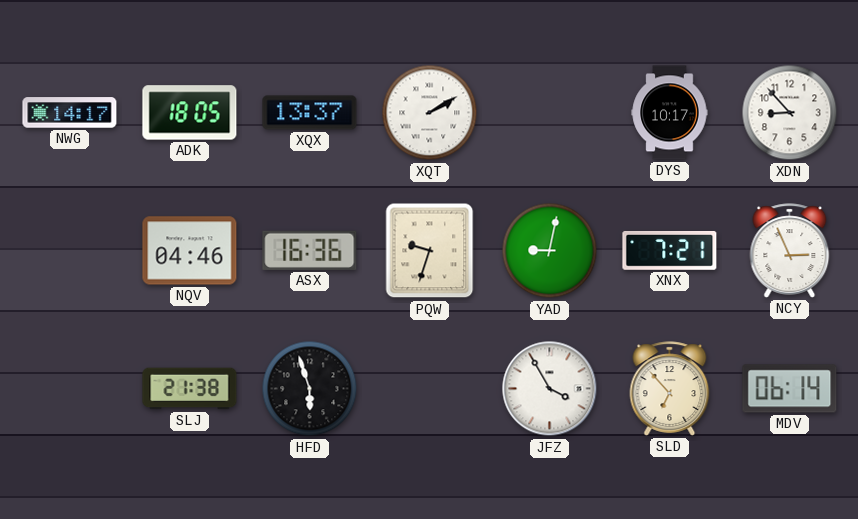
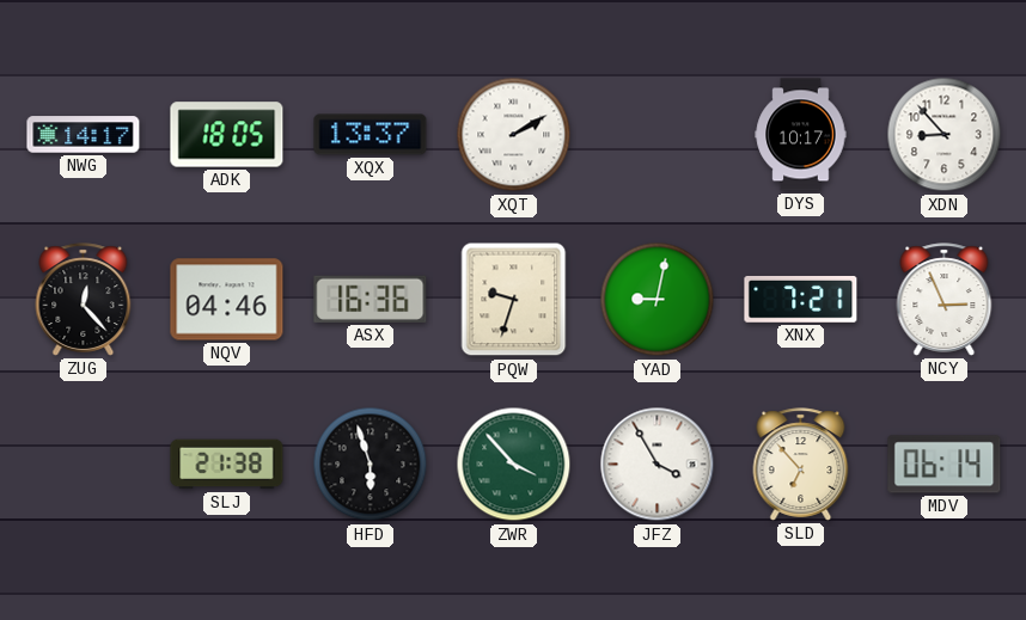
ZUG: none -> 12:23
ZWR: none -> 3:53
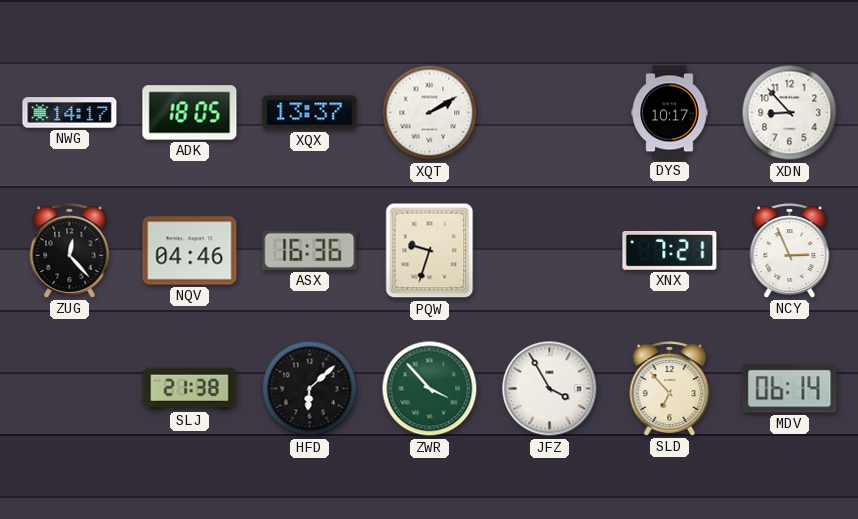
YAD: 9:02 -> none
HFD: 5:57 -> 6:08
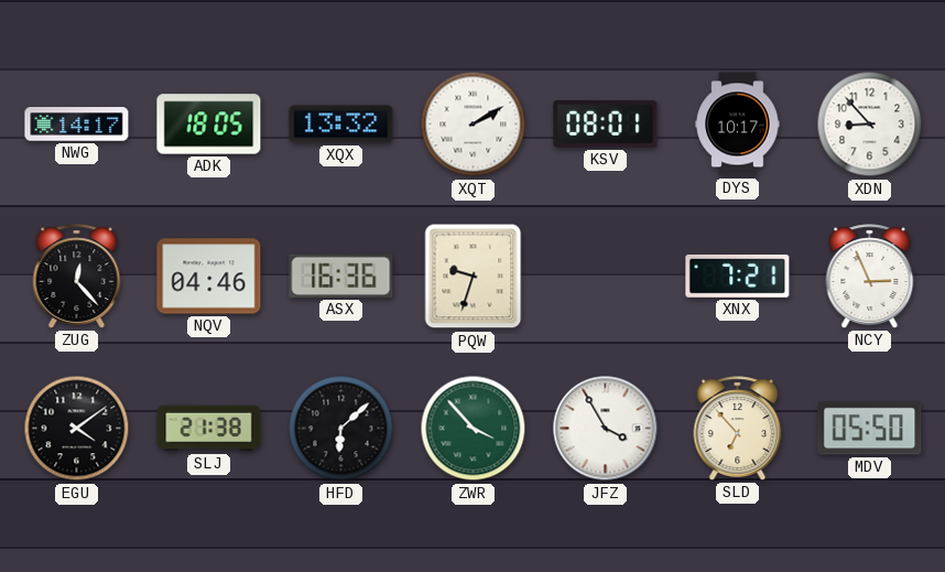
XQX: 13:37 -> 13:32
KSV: none -> 08:01
EGU: none -> 4:09
MDV: 06:14 -> 05:50
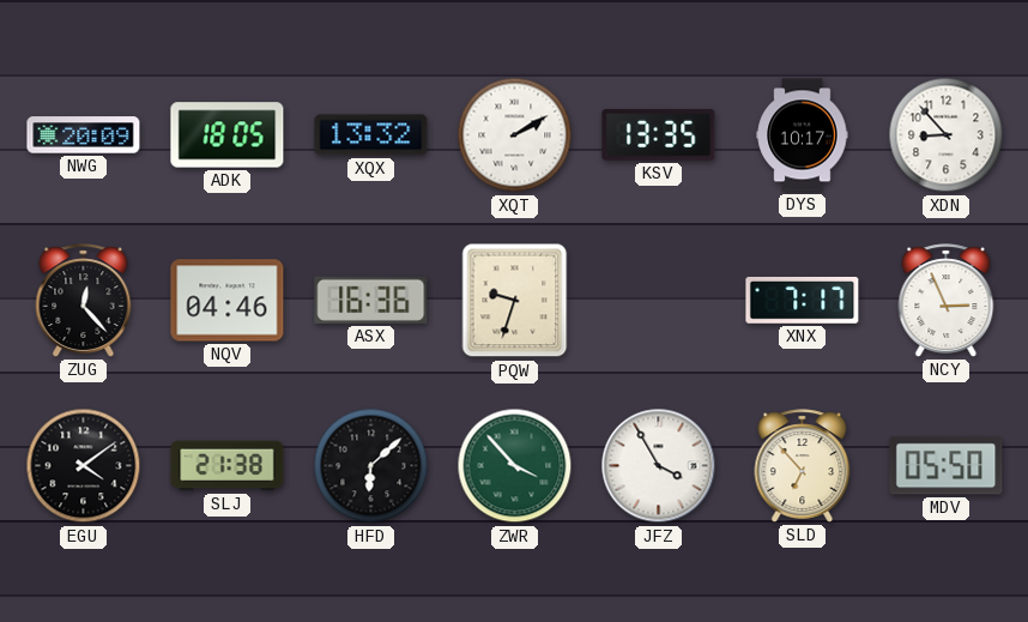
NWG: 14:17 -> 20:09
KSV: 08:01 -> 13:35
XNX: 7:21 -> 7:17
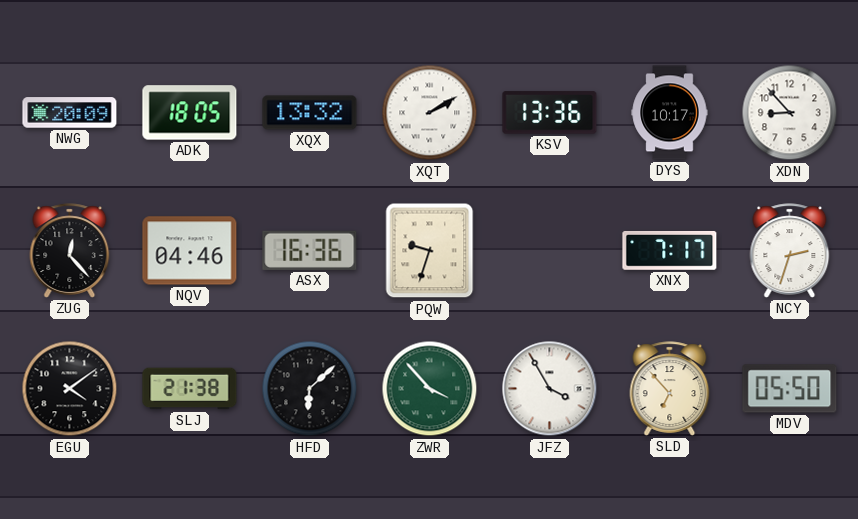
KSV: 13:35 -> 13:36
NCY: 2:56 -> 2:33
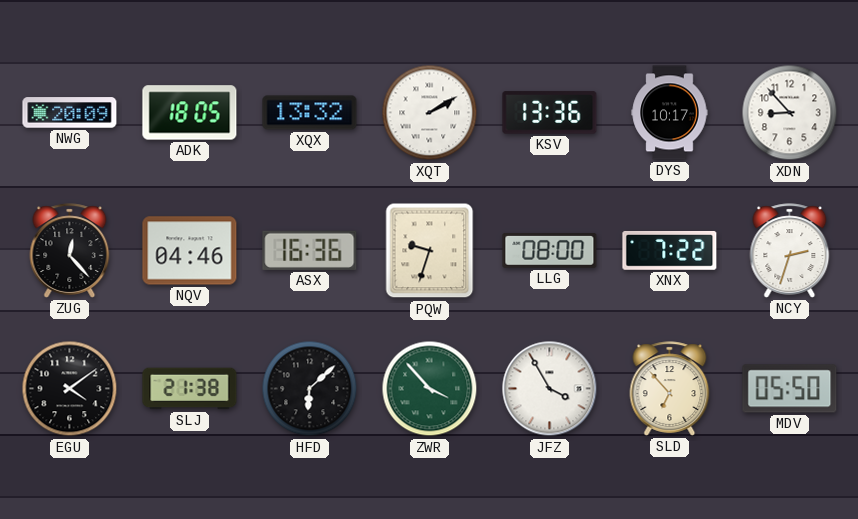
LLG: none -> 08:00
XNX: 7:17 -> 7:22
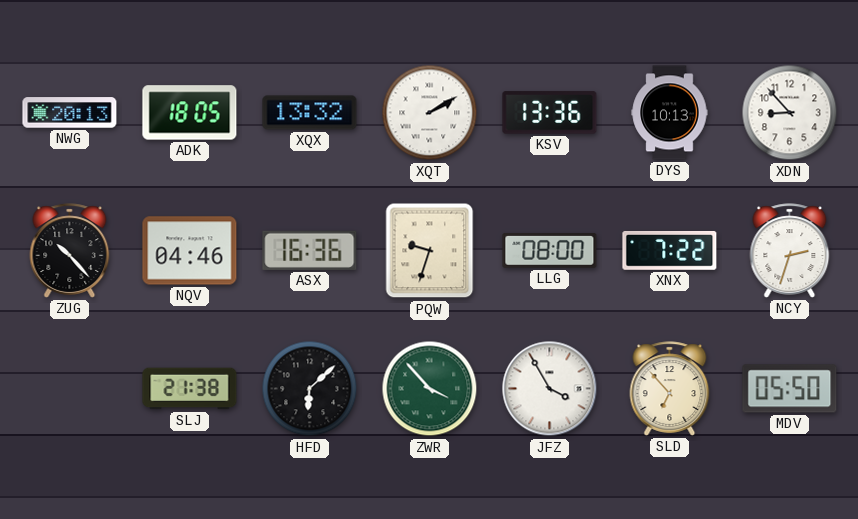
NWG: 20:09 -> 20:13
DYS: 10:17 -> 10:13
ZUG: 12:23 -> 10:23
EGU: 4:09 -> none
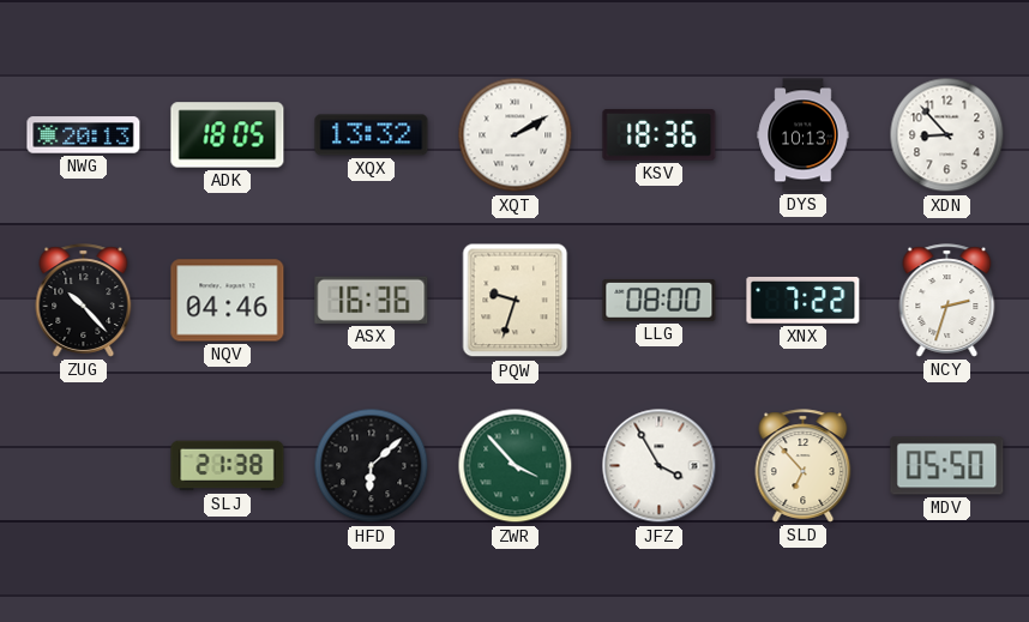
KSV: 13:36 -> 18:36
